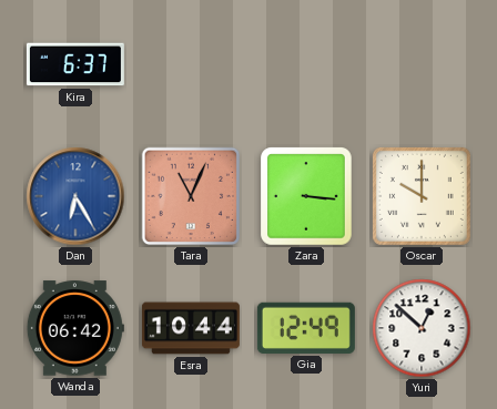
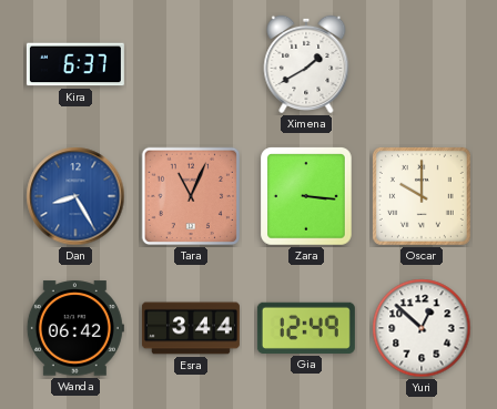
Ximena: none -> 1:40
Dan: 6:25 -> 8:25
Esra: 10:44 -> 3:44
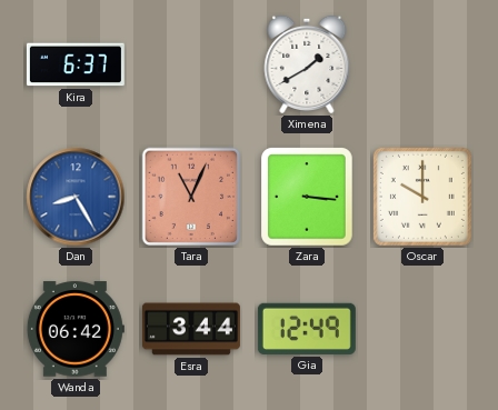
Yuri: 12:52 -> none
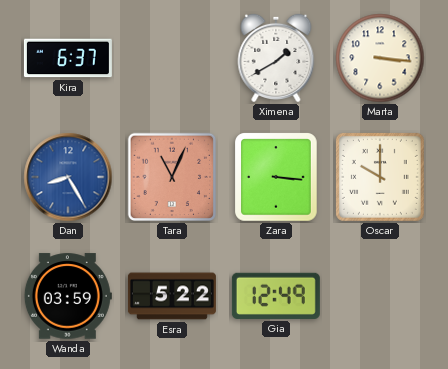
Marta: none -> 3:16
Wanda: 06:42 -> 03:59
Esra: 3:44 -> 5:22
